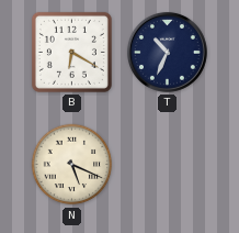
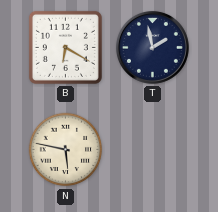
T: 10:34 -> 1:58
N: 5:19 -> 5:47
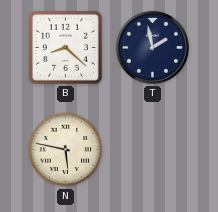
B: 6:20 -> 8:22
